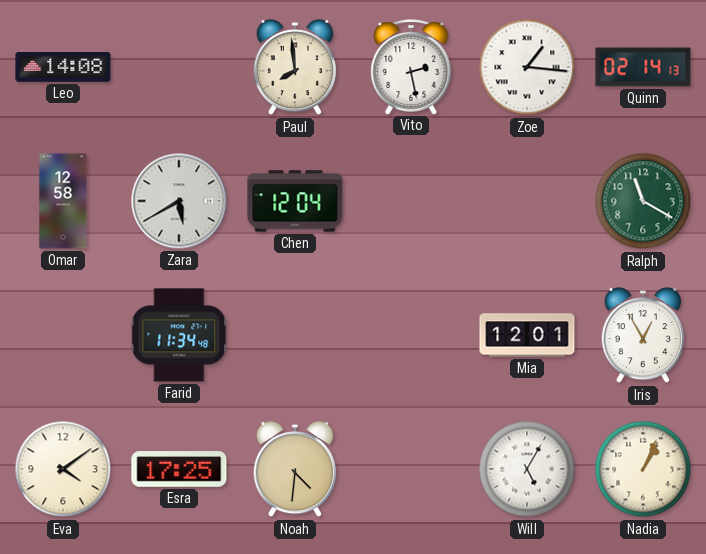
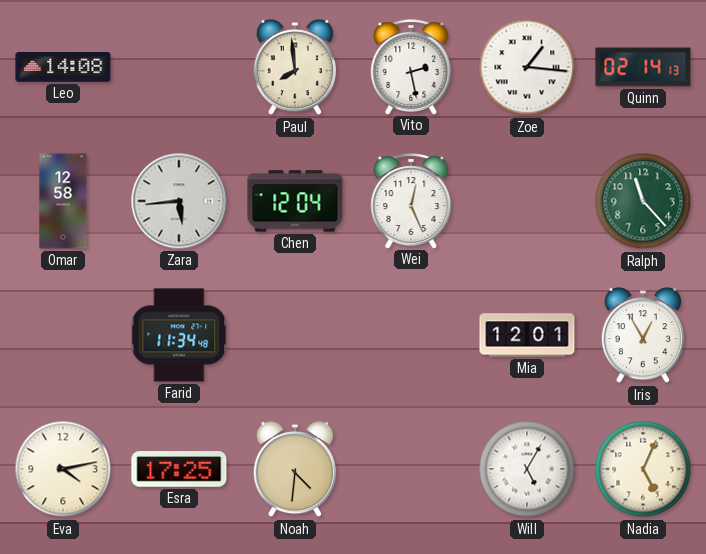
Zara: 5:40 -> 5:44
Wei: none -> 12:26
Ralph: 11:20 -> 11:23
Eva: 4:09 -> 4:13
Nadia: 1:04 -> 5:04
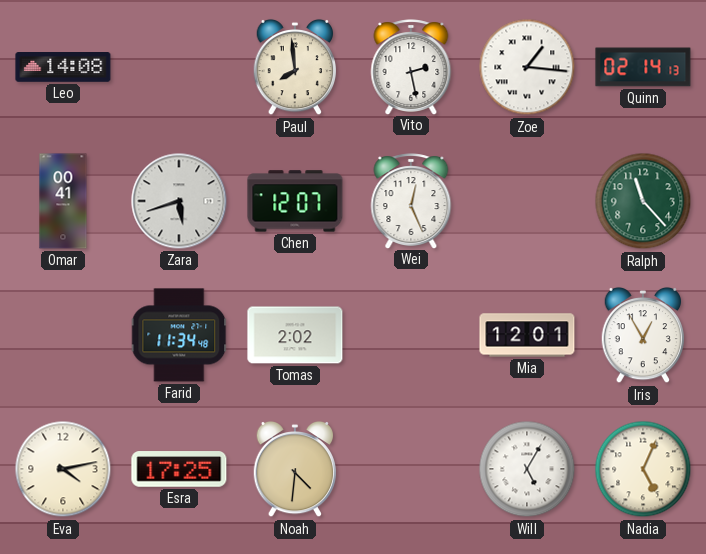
Omar: 12:58 -> 00:41
Zara: 5:44 -> 5:42
Chen: 12:04 -> 12:07
Tomas: none -> 2:02
